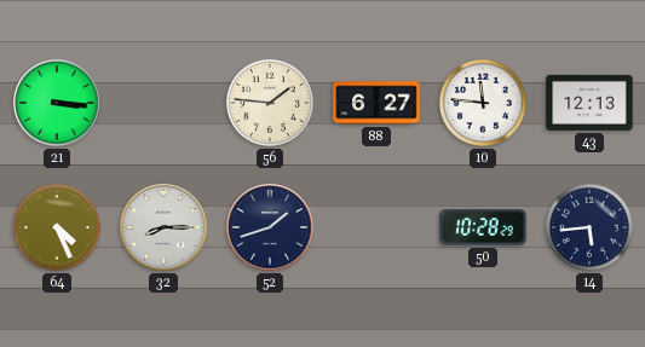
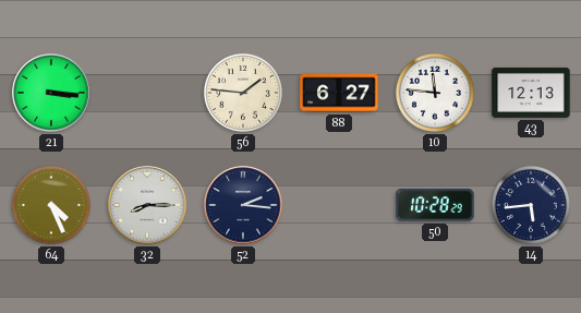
52: 1:42 -> 2:16
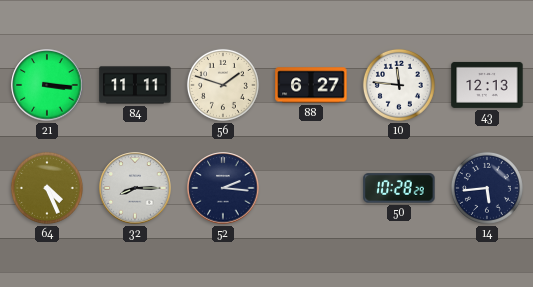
84: none -> 11:11
56: 1:46 -> 1:48
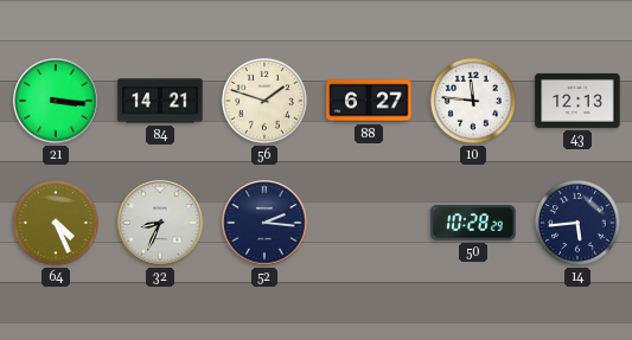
84: 11:11 -> 14:21
32: 8:15 -> 8:34
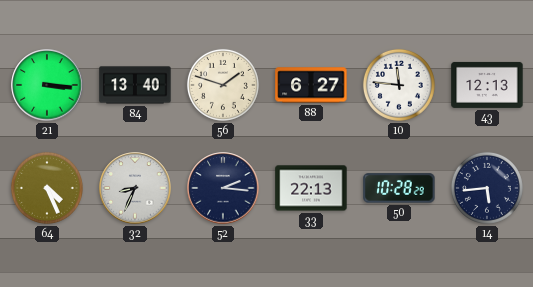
84: 14:21 -> 13:40
33: none -> 22:13
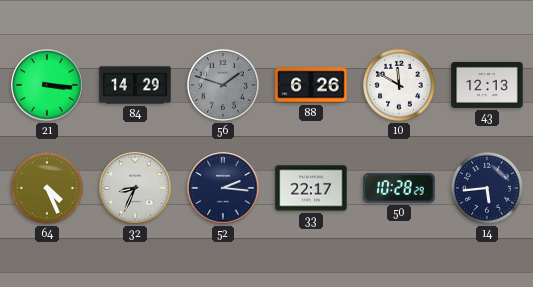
84: 13:40 -> 14:29
56 dial: cream -> grey
88: 6:27 -> 6:26
10: 11:46 -> 11:50
33: 22:13 -> 22:17
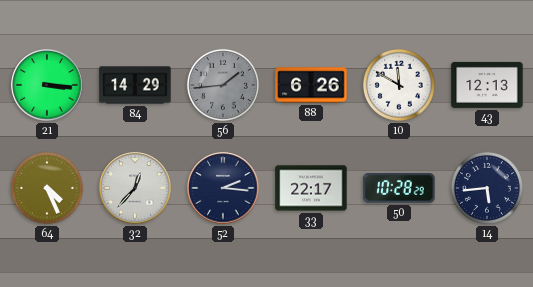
56: 1:48 -> 1:44
32: 8:34 -> 12:37
